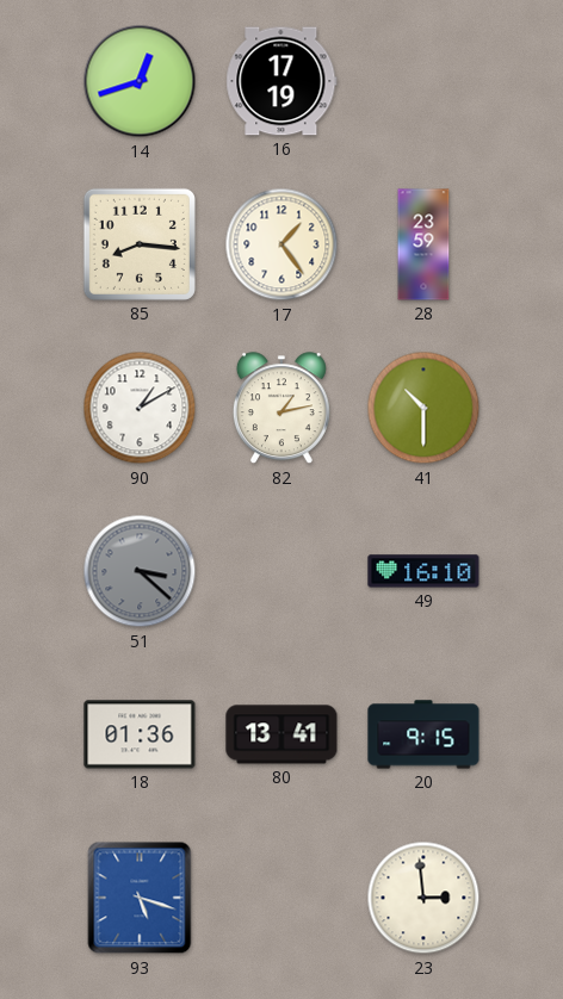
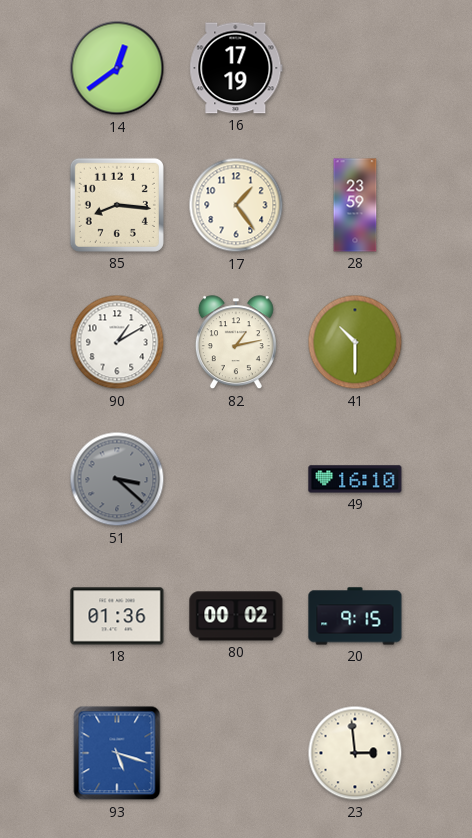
14: 12:42 -> 12:39
80: 13:41 -> 00:02
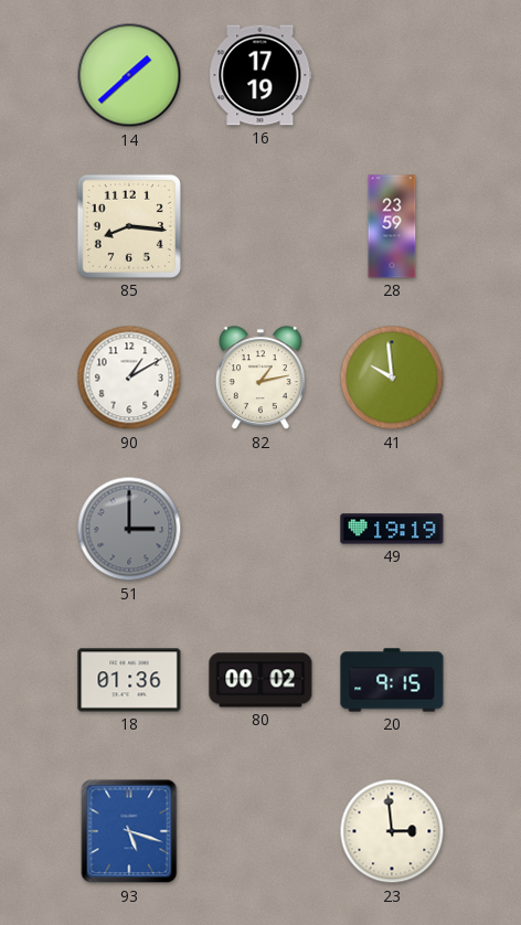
14: 12:39 -> 1:38
17: 1:24 -> none
41: 10:30 -> 9:59
51: 3:22 -> 3:00
49: 16:10 -> 19:19
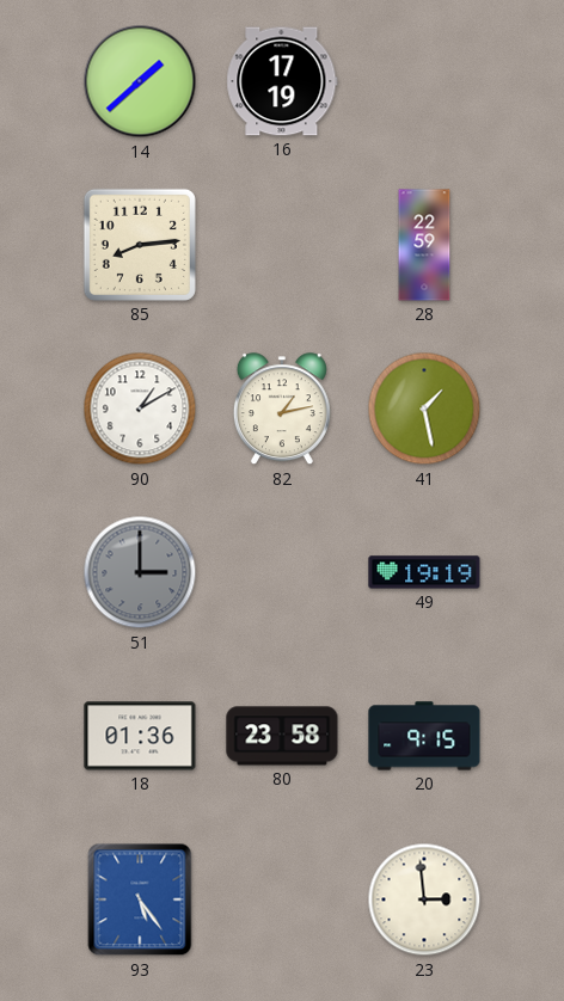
85: 8:16 -> 8:14
28: 23:59 -> 22:59
41: 9:59 -> 1:28
80: 00:02 -> 23:58
93: 5:18 -> 5:24
